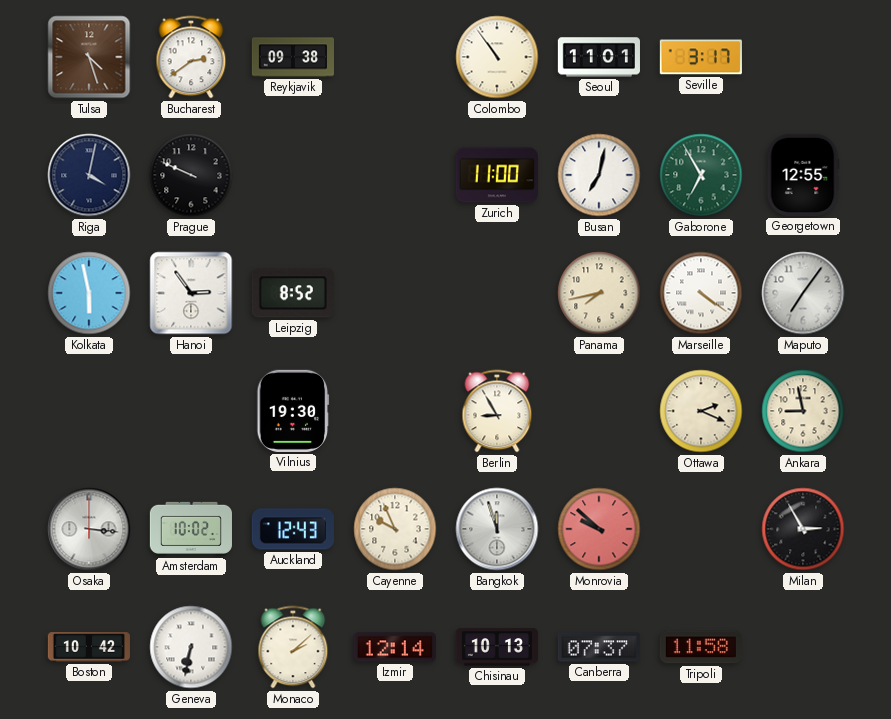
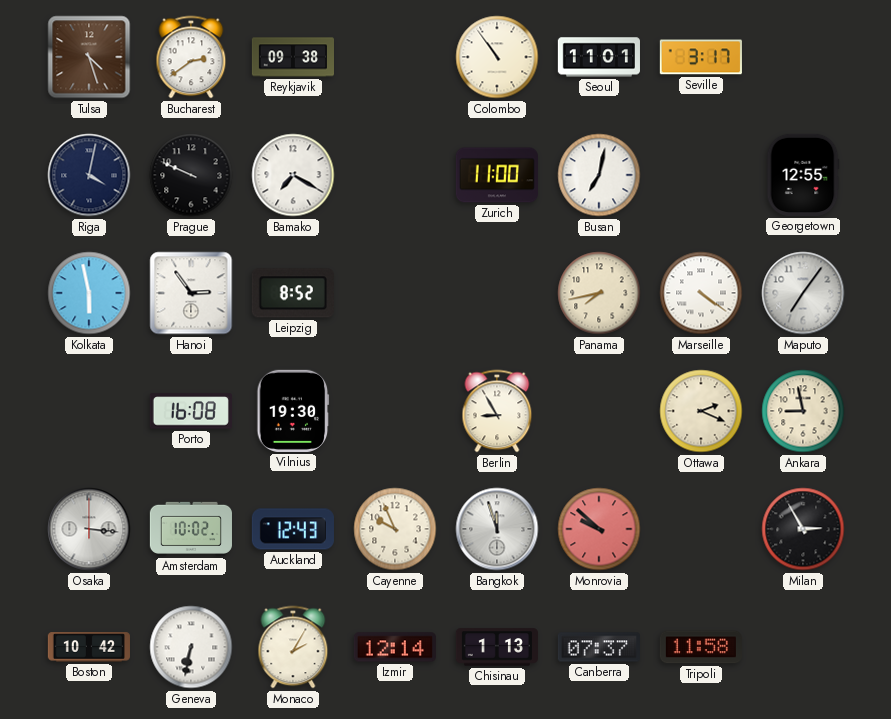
Bamako: none -> 7:20
Gaborone: 6:55 -> none
Porto: none -> 16:08
Monaco: 2:08 -> 2:05
Chisinau: 10:13 -> 1:13
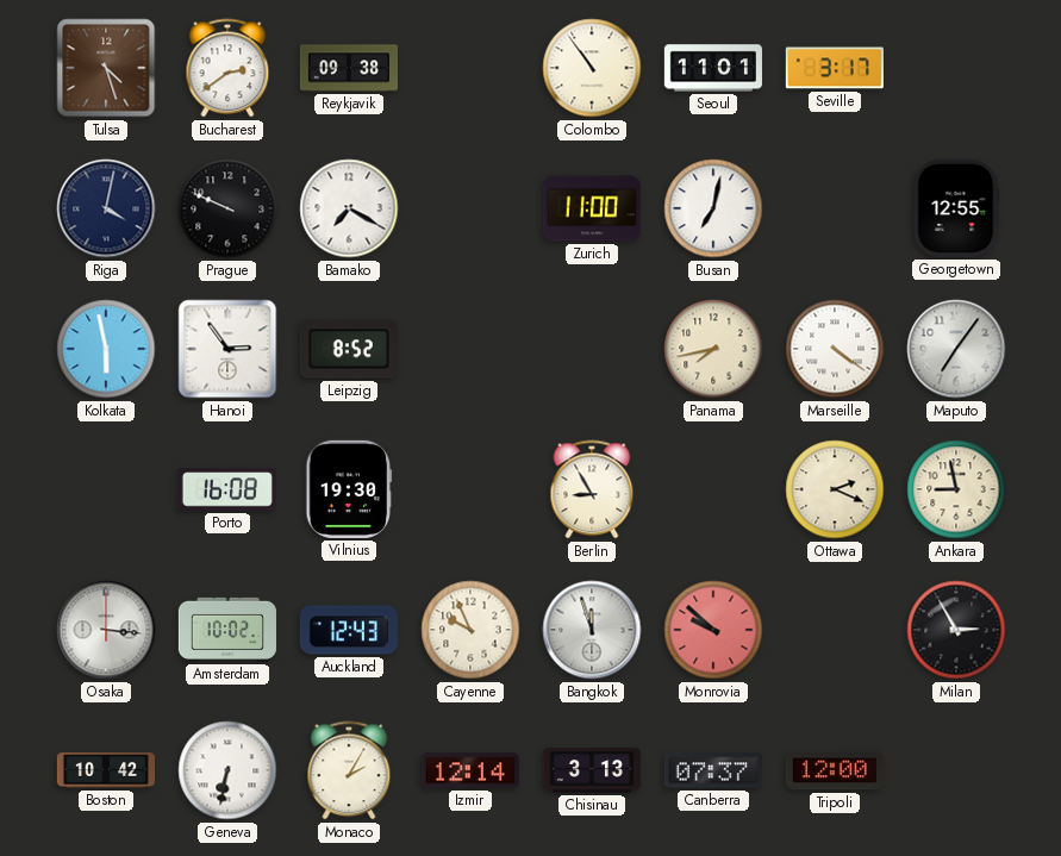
Chisinau: 1:13 -> 3:13
Tripoli: 11:58 -> 12:00
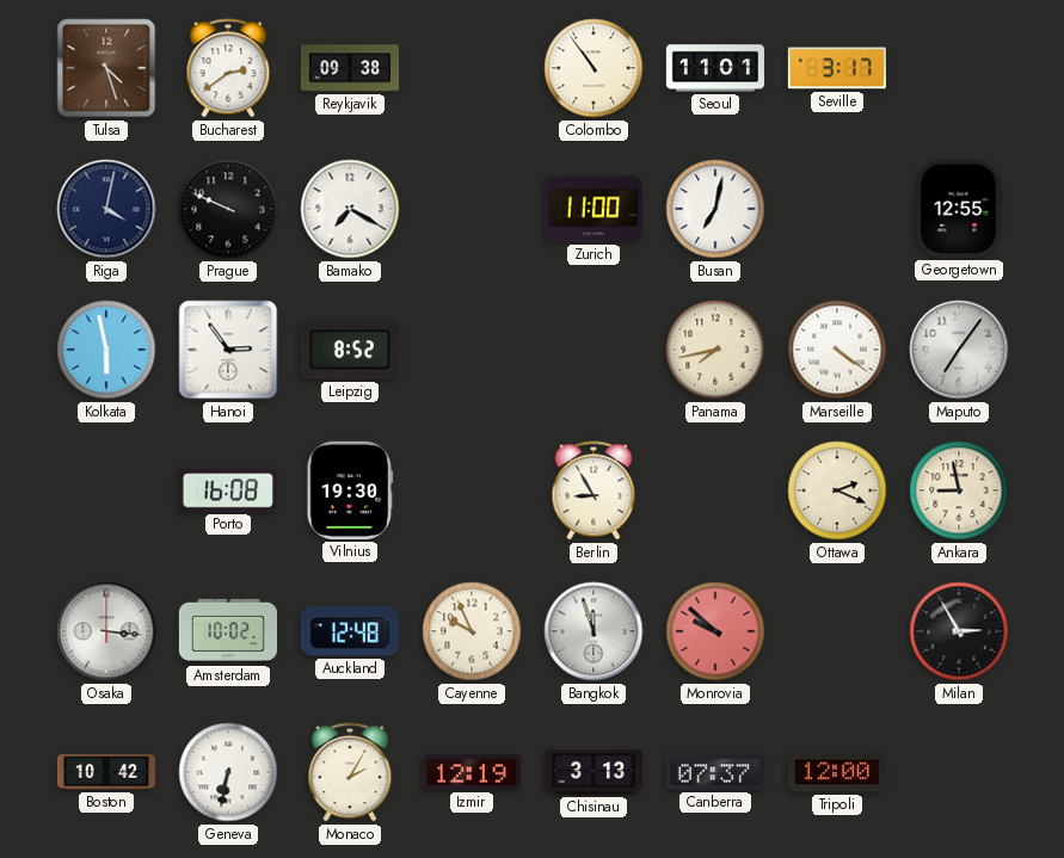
Auckland: 12:43 -> 12:48
Izmir: 12:14 -> 12:19
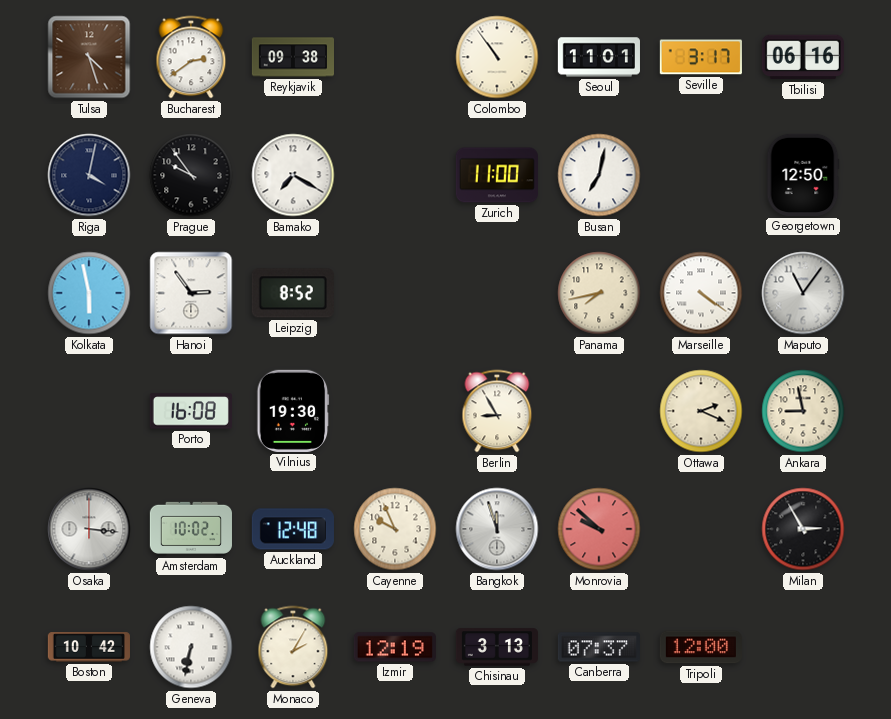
Tbilisi: none -> 06:16
Prague: 9:49 -> 9:54
Georgetown: 12:55 -> 12:50
Maputo: 7:06 -> 11:06
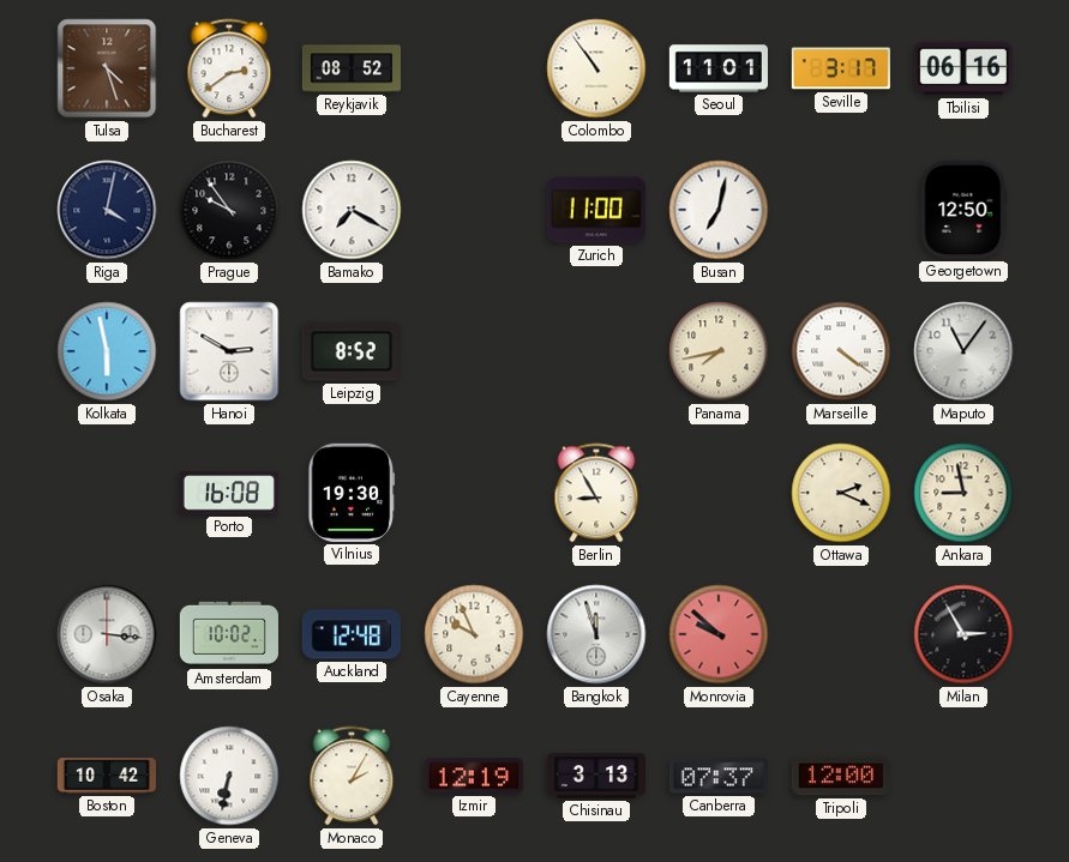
Reykjavik: 09:38 -> 08:52
Hanoi: 2:54 -> 2:50
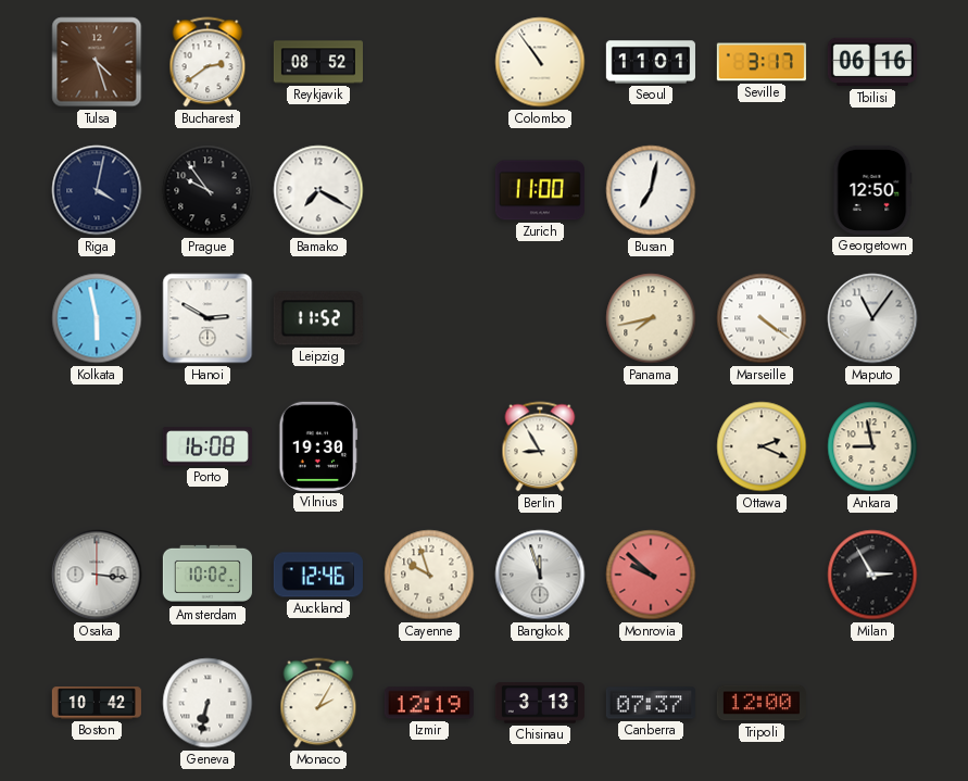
Leipzig: 8:52 -> 11:52
Auckland: 12:48 -> 12:46
Cayenne: 9:56 -> 9:57
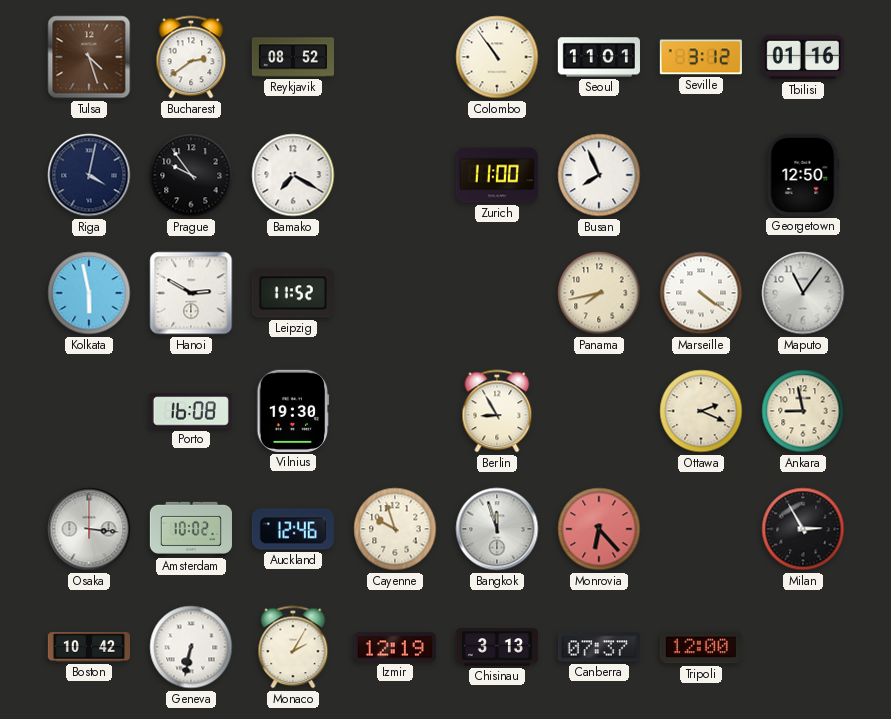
Seville: 3:17 -> 3:12
Tbilisi: 06:16 -> 01:16
Busan: 7:02 -> 7:56
Monrovia: 9:52 -> 6:23
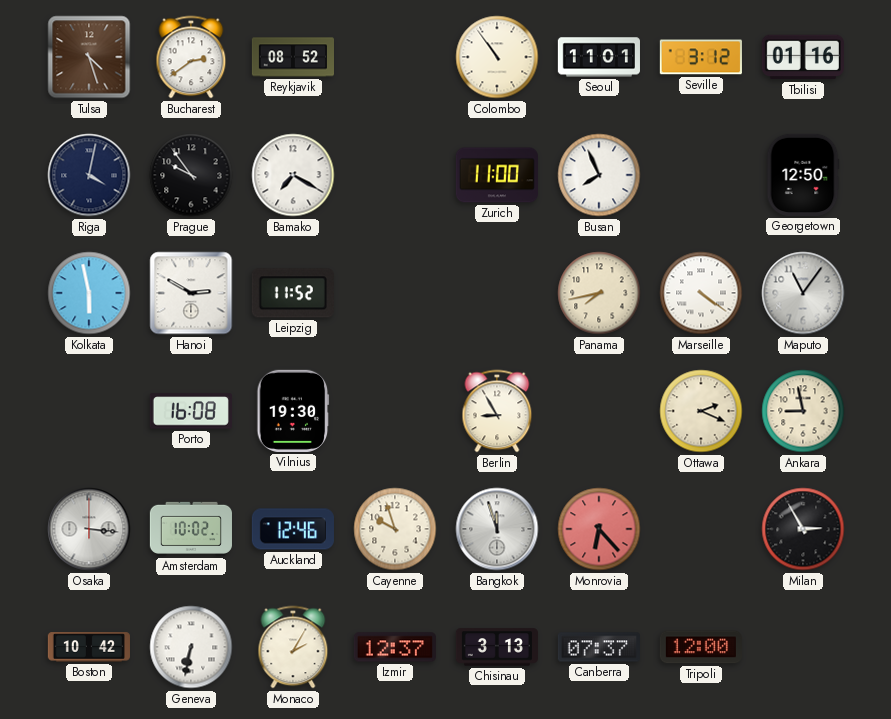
Izmir: 12:19 -> 12:37
